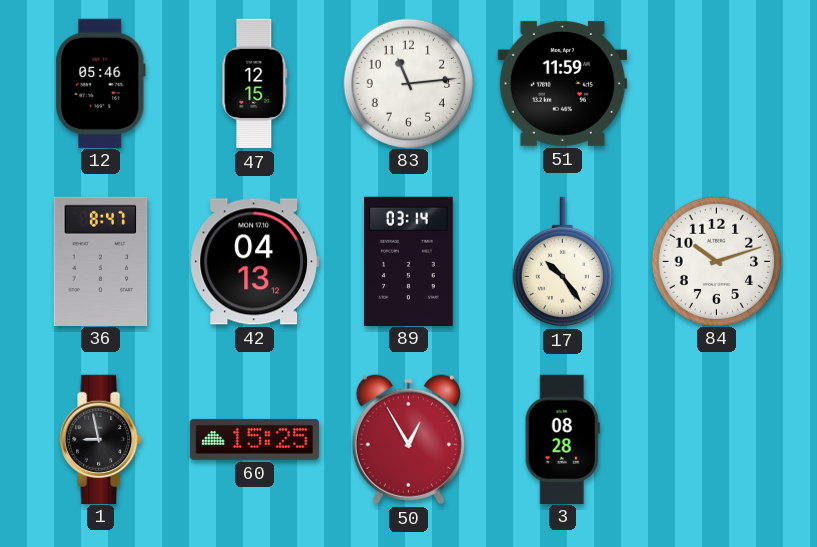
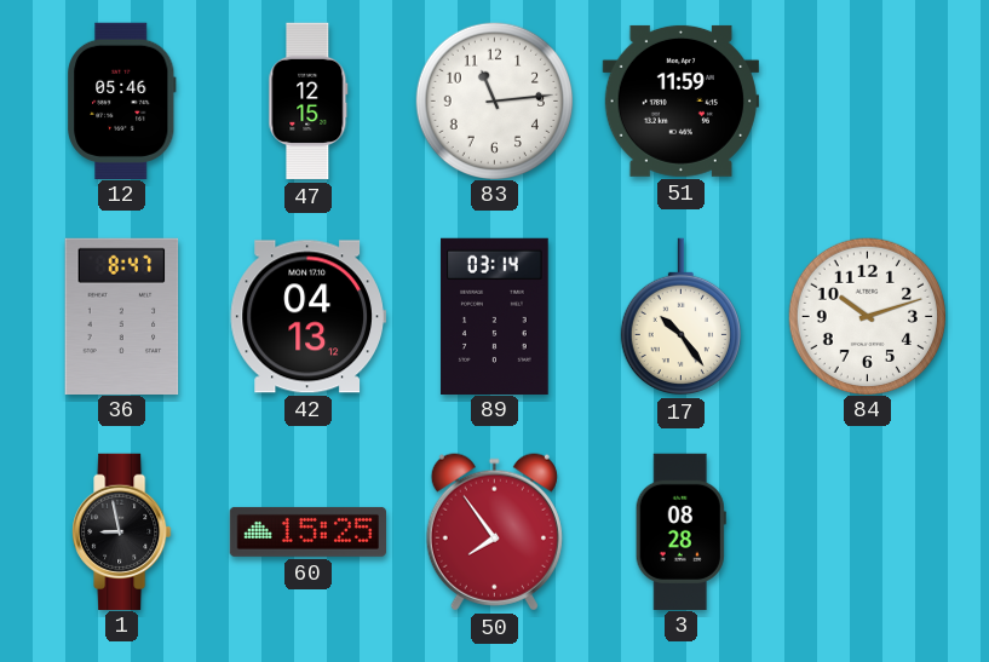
50: 12:55 -> 7:54
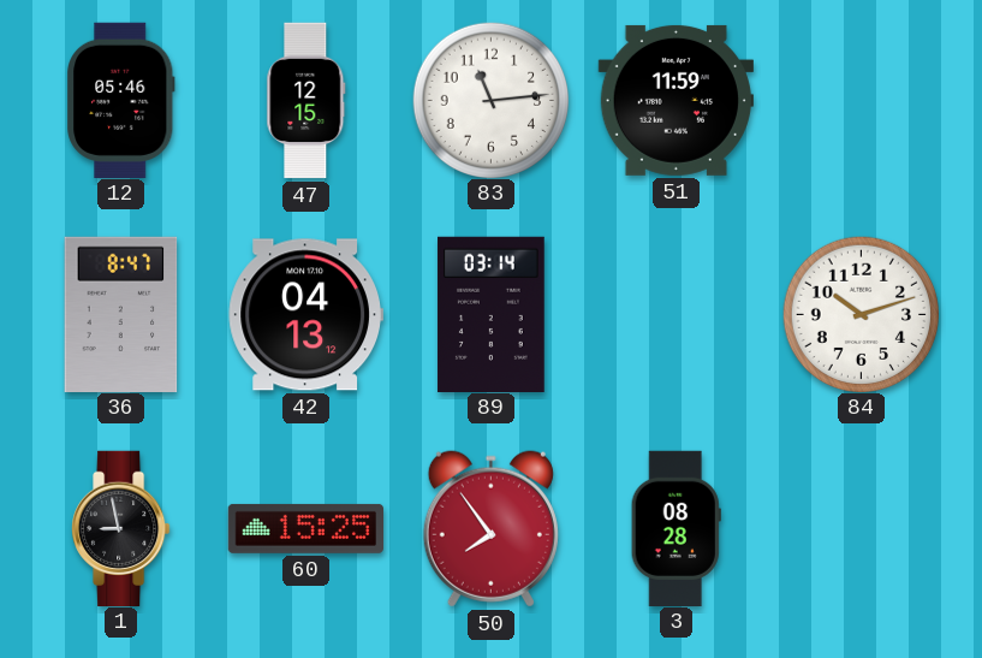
17: 10:24 -> none
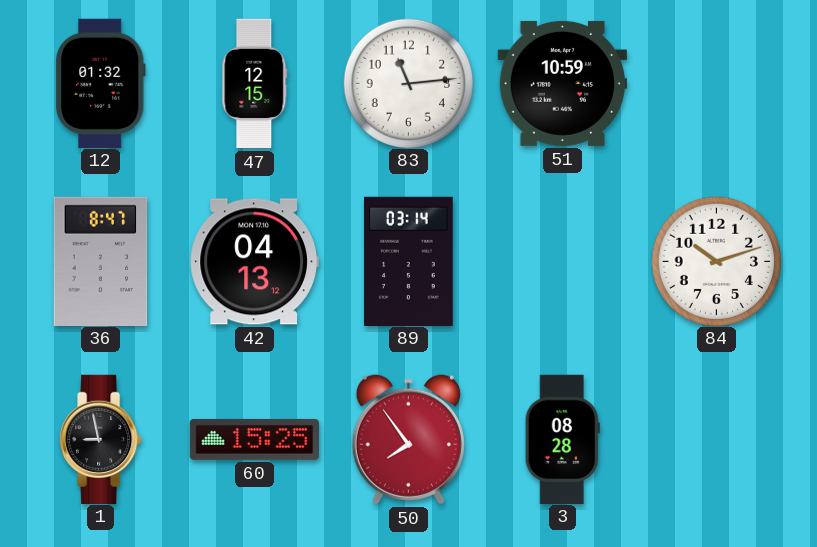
12: 05:46 -> 01:32
51: 11:59 -> 10:59
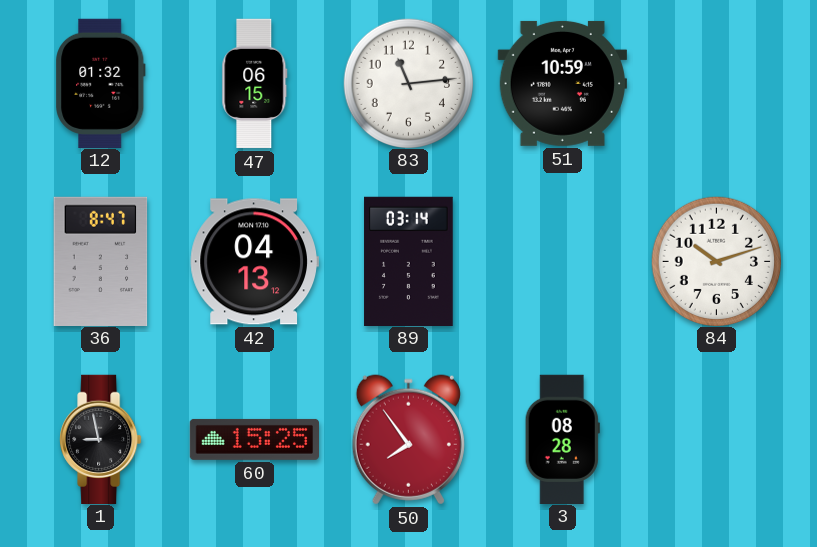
47: 12:15 -> 06:15
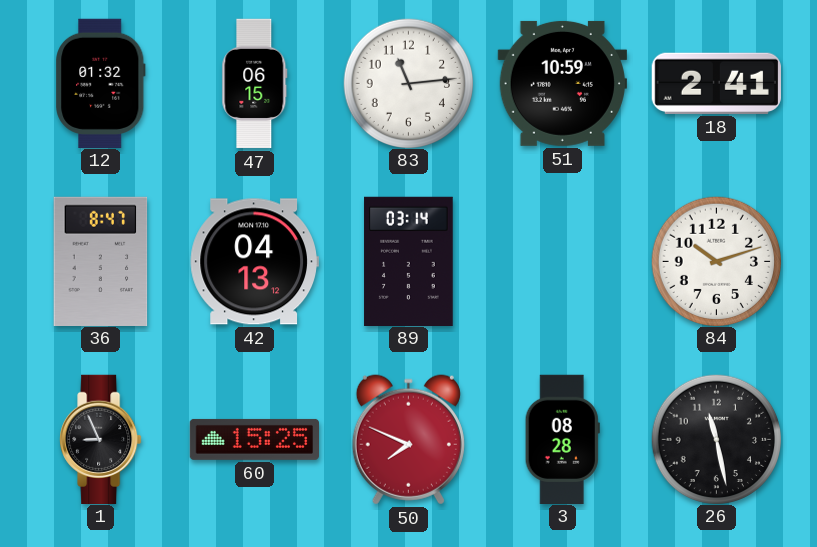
18: none -> 2:41
1: 8:58 -> 8:56
50: 7:54 -> 7:49
26: none -> 11:28
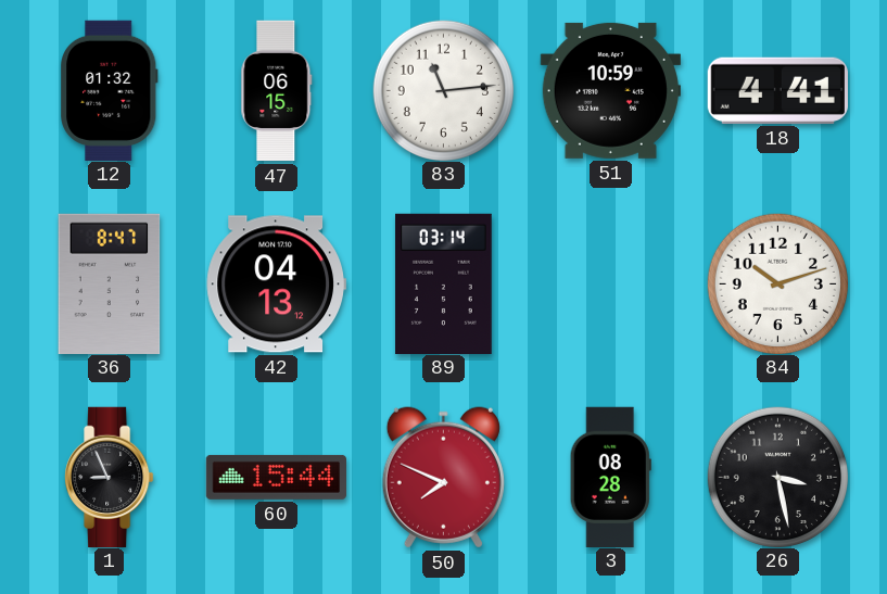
18: 2:41 -> 4:41
60: 15:25 -> 15:44
26: 11:28 -> 3:28
